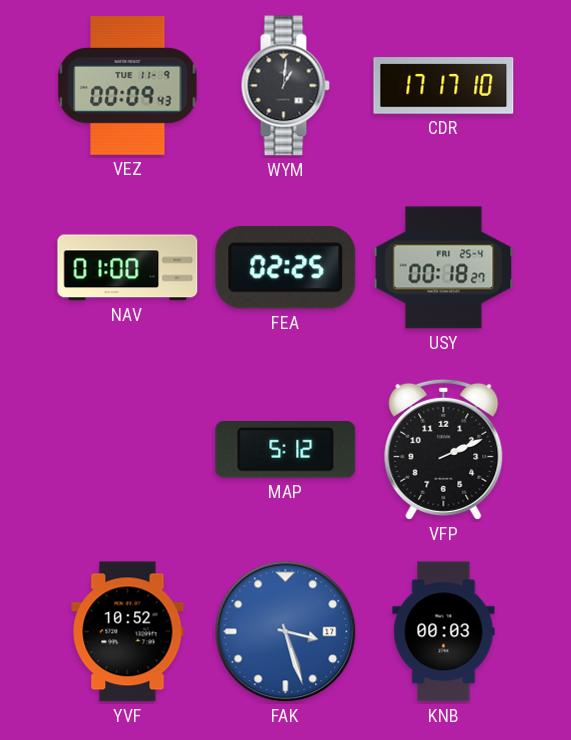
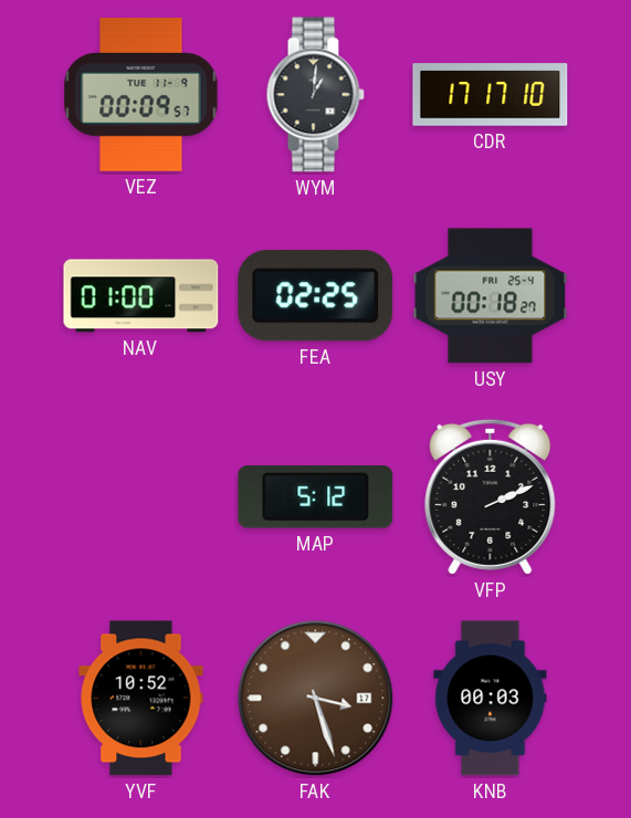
VEZ: 00:09:43 -> 00:09:57
FAK dial: blue -> brown
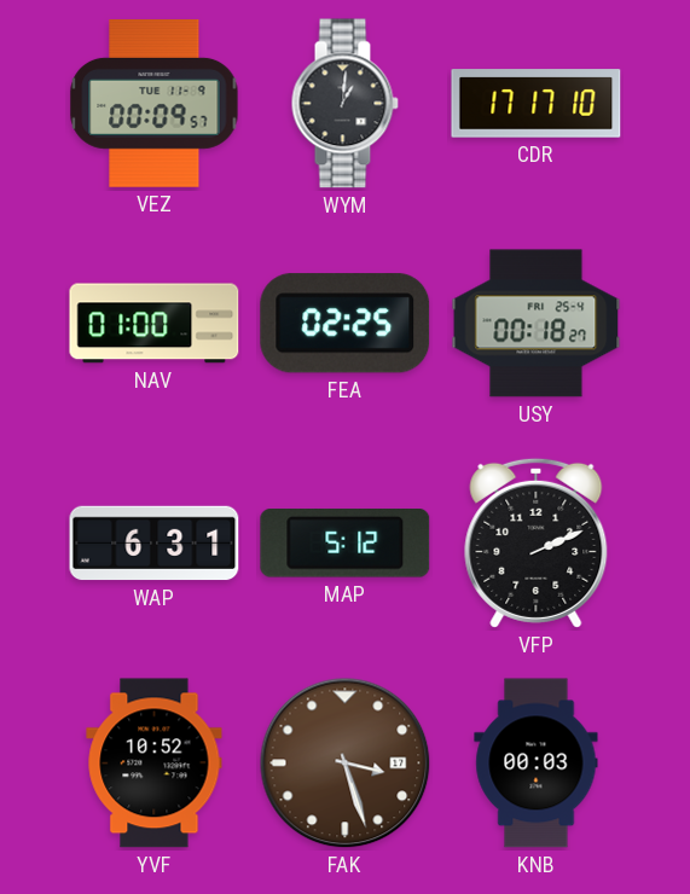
WAP: none -> 6:31
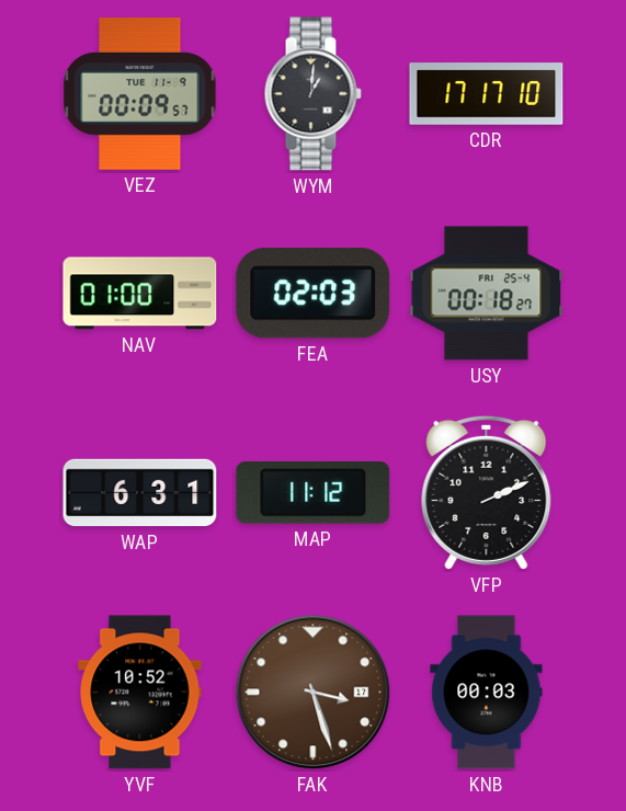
FEA: 02:25 -> 02:03
MAP: 5:12 -> 11:12
